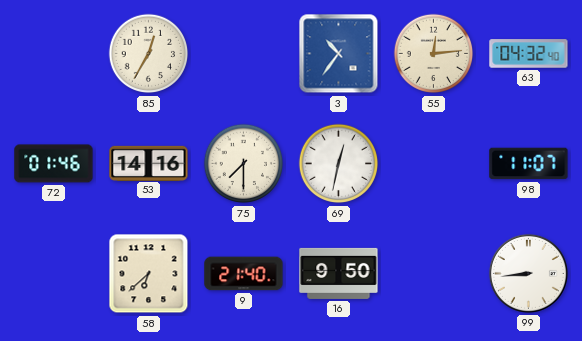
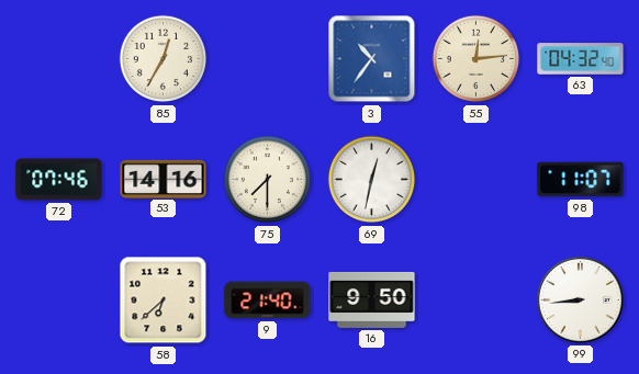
72: 01:46 -> 07:46
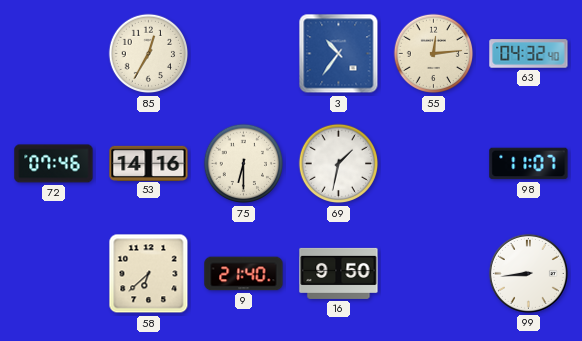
75: 7:30 -> 6:30
69: 12:32 -> 1:32
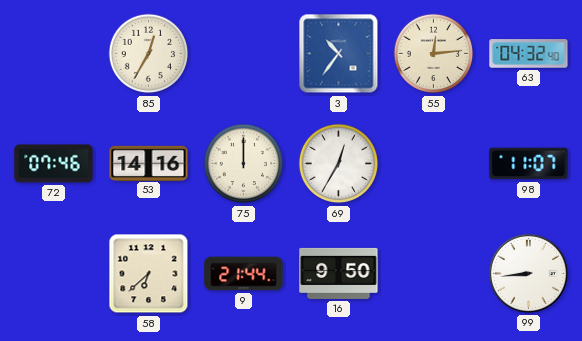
75: 6:30 -> 12:00
69: 1:32 -> 12:35
9: 21:40 -> 21:44
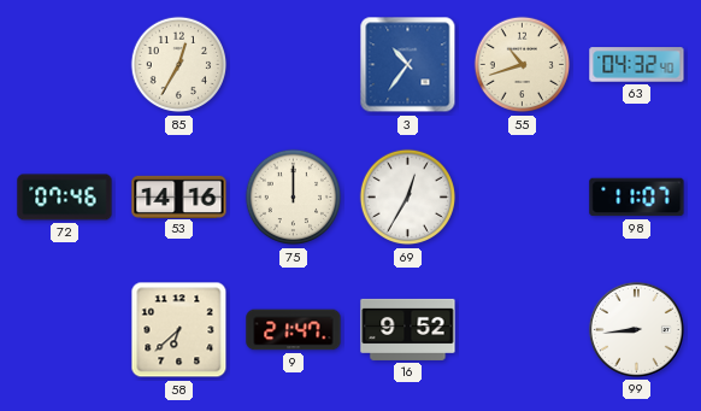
55: 12:14 -> 10:42
9: 21:44 -> 21:47
16: 9:50 -> 9:52
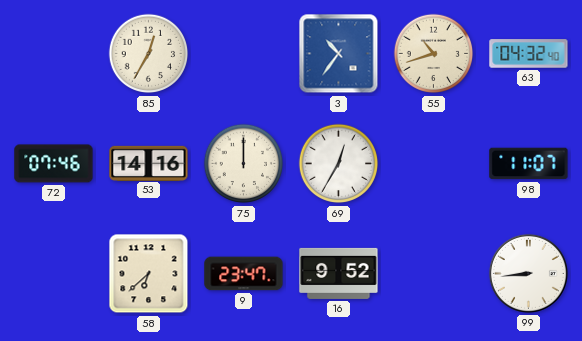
9: 21:47 -> 23:47
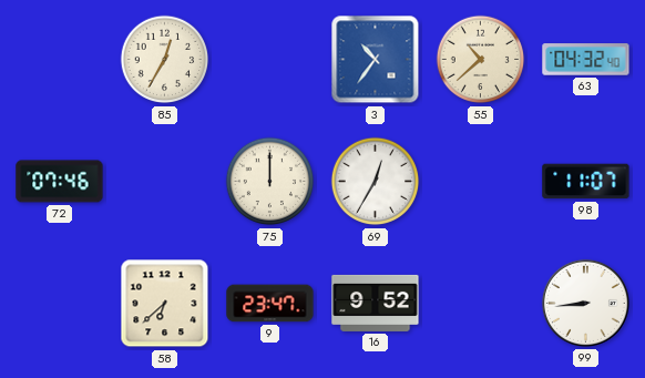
55: 10:42 -> 10:38
53: 14:16 -> none
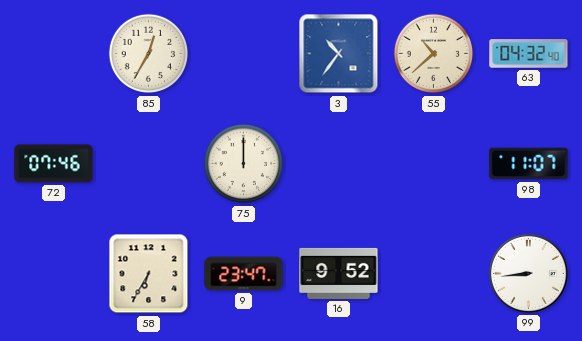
69: 12:35 -> none
58: 6:38 -> 6:35
